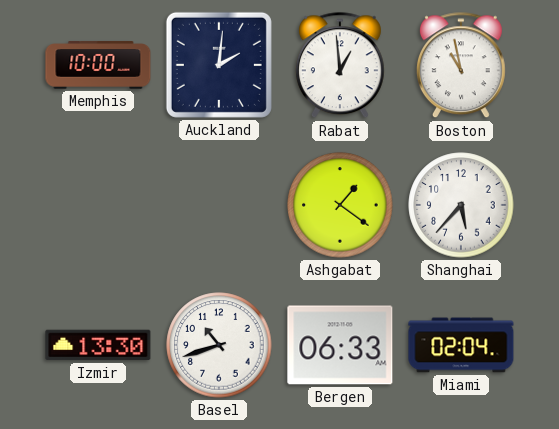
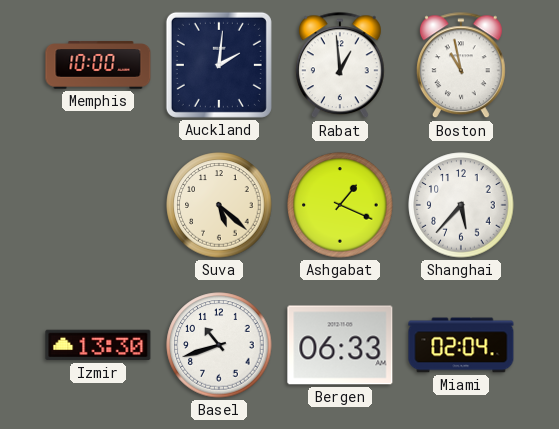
Suva: none -> 5:22
Ashgabat: 1:21 -> 1:19
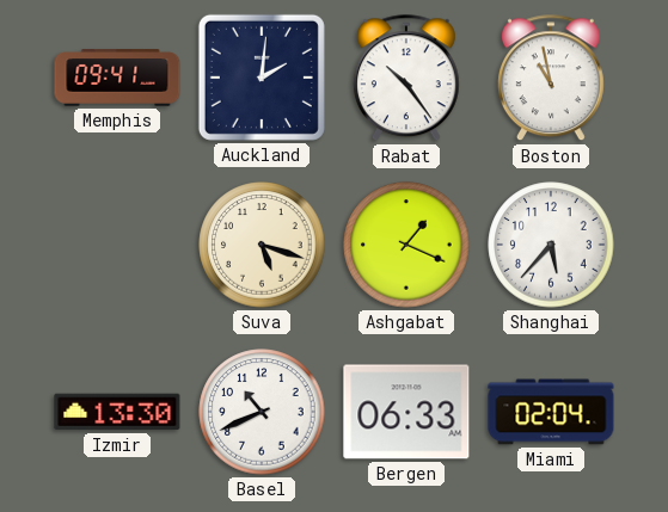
Memphis: 10:00 -> 09:41
Rabat: 12:59 -> 10:24
Suva: 5:22 -> 5:18
Basel: 10:42 -> 10:41
